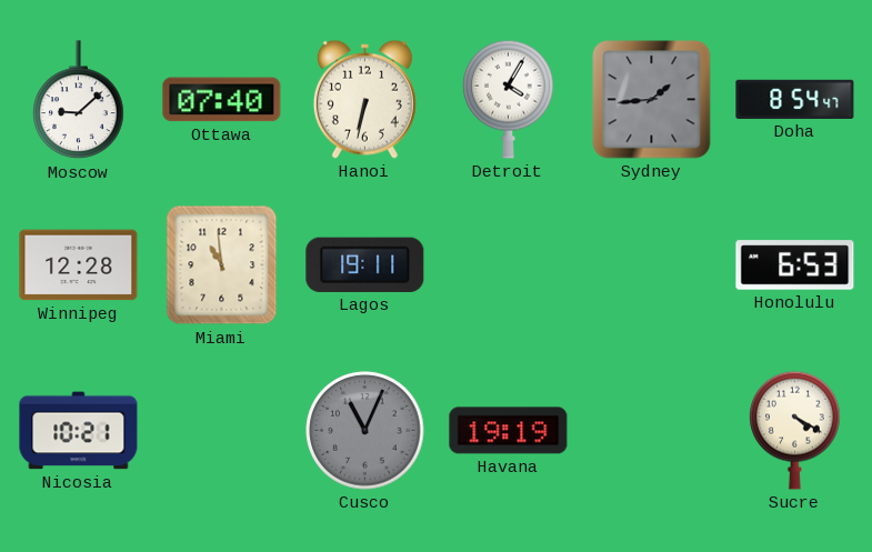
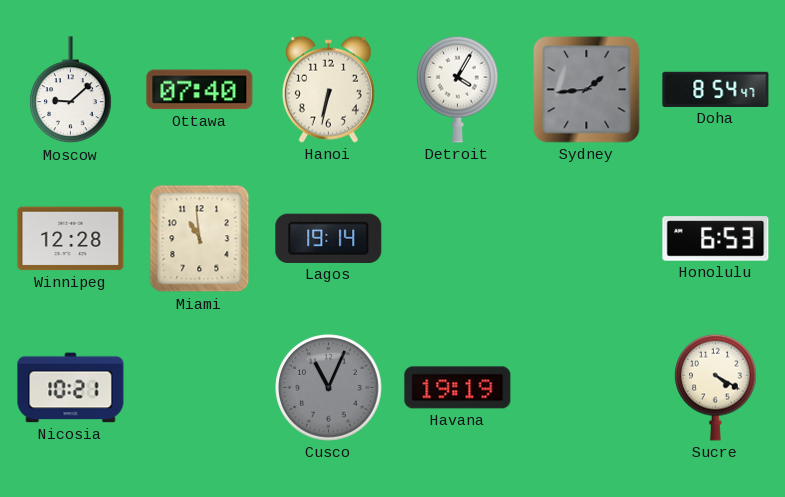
Lagos: 19:11 -> 19:14
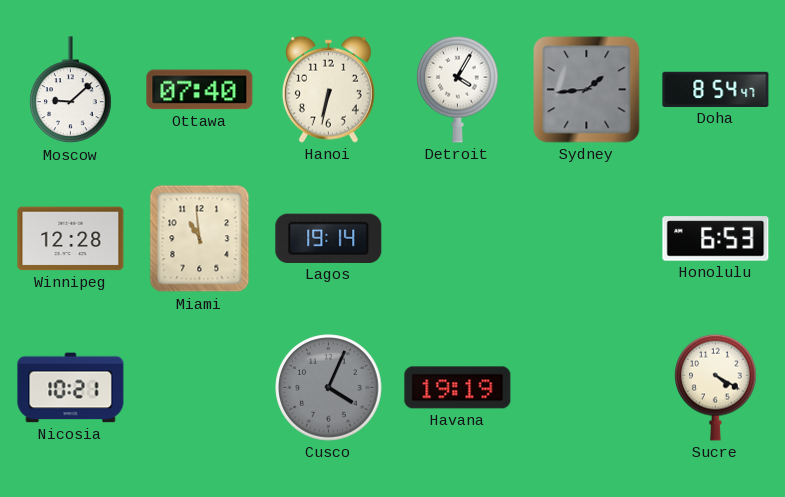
Cusco: 11:04 -> 4:04
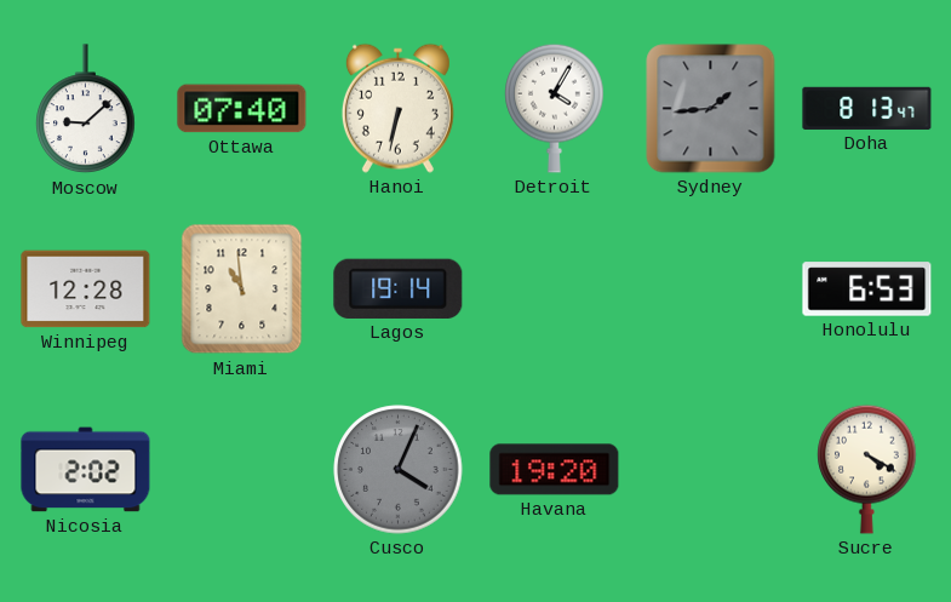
Doha: 8:54 -> 8:13
Nicosia: 10:21 -> 2:02
Havana: 19:19 -> 19:20
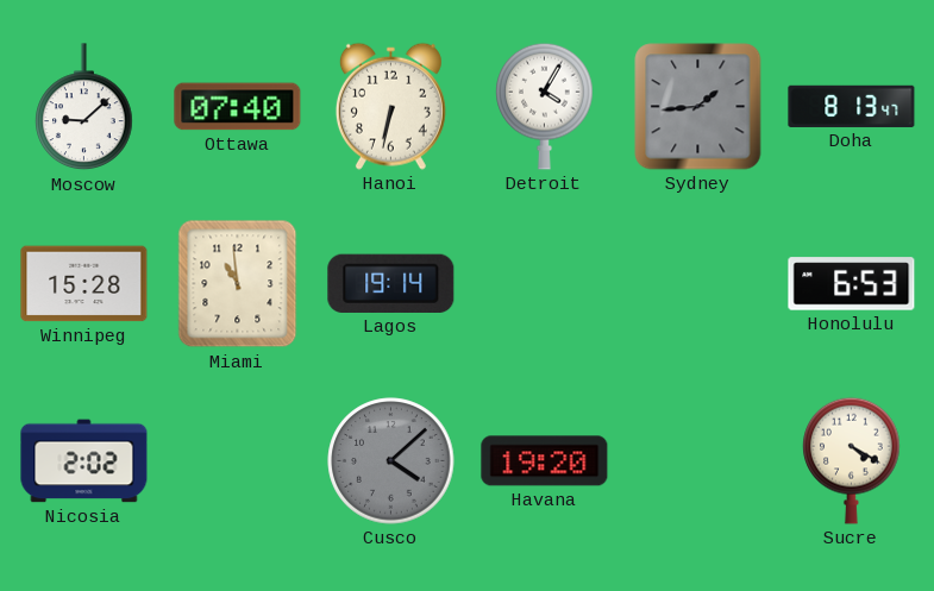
Winnipeg: 12:28 -> 15:28
Cusco: 4:04 -> 4:08
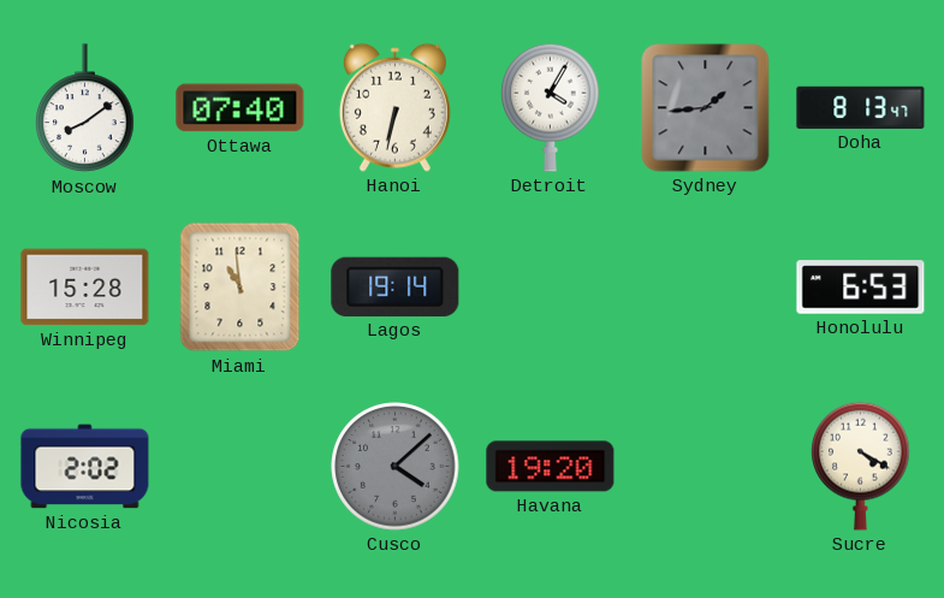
Moscow: 9:08 -> 8:09
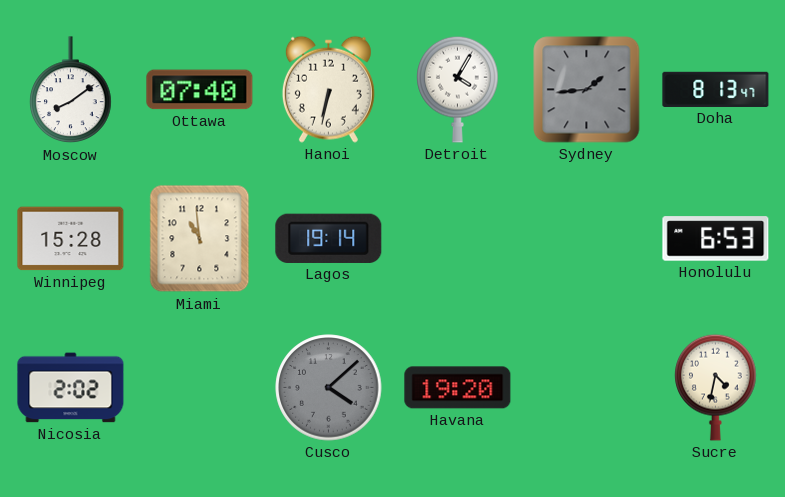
Sucre: 4:20 -> 4:32
